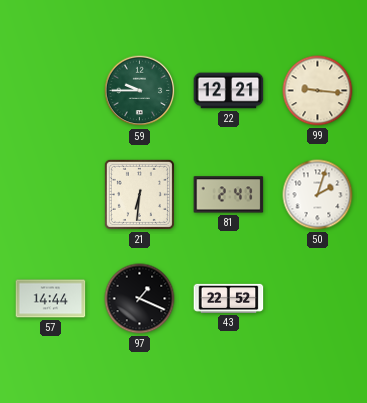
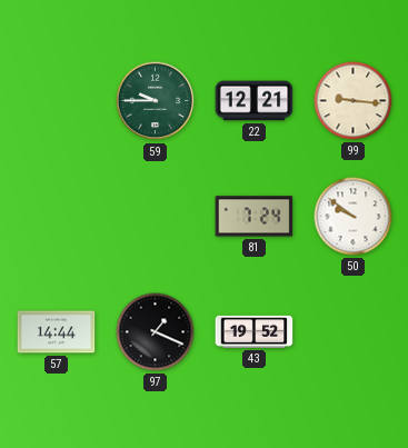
21: 6:31 -> none
81: 2:47 -> 7:24
50: 2:03 -> 9:51
43: 22:52 -> 19:52
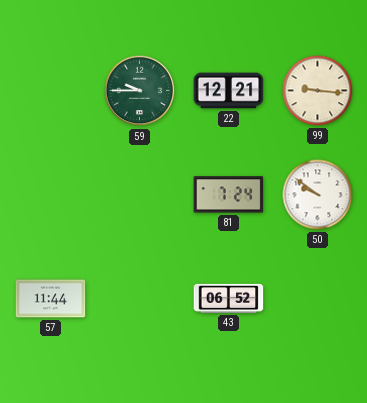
57: 14:44 -> 11:44
97: 1:19 -> none
43: 19:52 -> 06:52
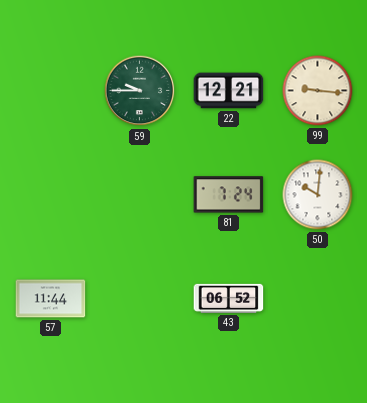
50: 9:51 -> 10:01
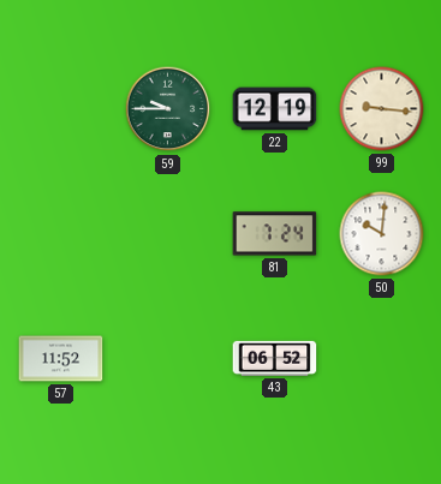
22: 12:21 -> 12:19
57: 11:44 -> 11:52
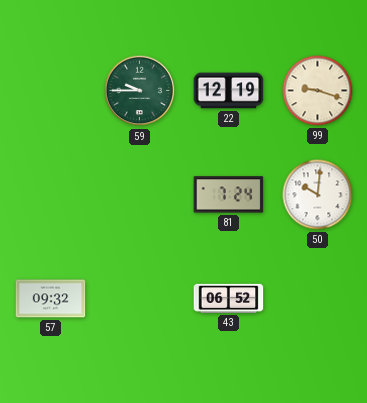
99: 9:16 -> 9:18
57: 11:52 -> 09:32
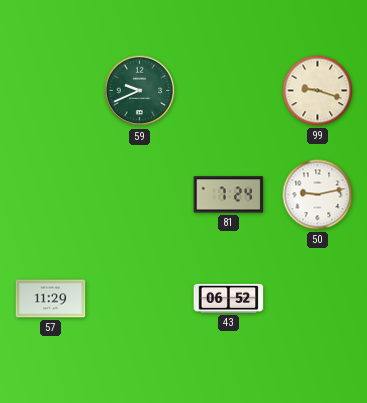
59: 9:45 -> 9:41
22: 12:19 -> none
50: 10:01 -> 9:13
57: 09:32 -> 11:29
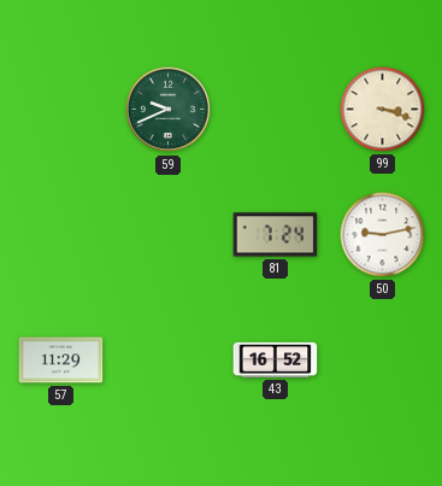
99: 9:18 -> 3:18
43: 06:52 -> 16:52
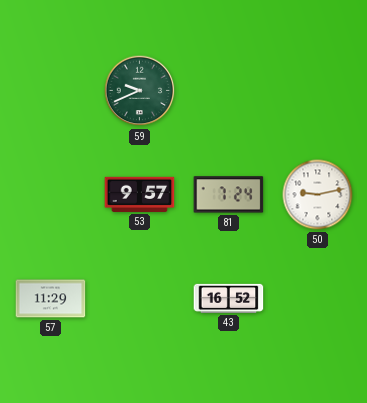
99: 3:18 -> none
53: none -> 9:57
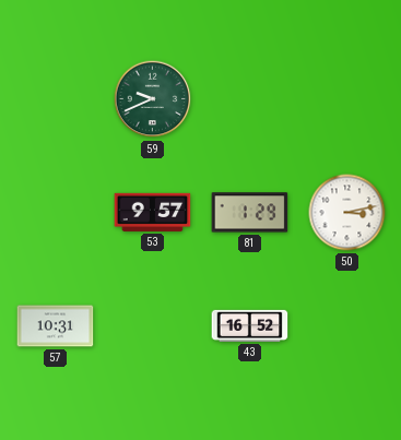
81: 7:24 -> 1:29
50: 9:13 -> 3:13
57: 11:29 -> 10:31
